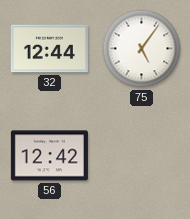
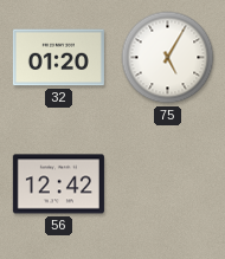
32: 12:44 -> 01:20
75: 5:06 -> 5:05
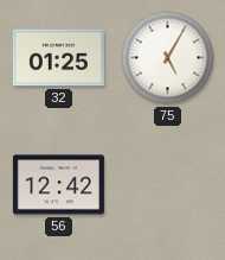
32: 01:20 -> 01:25
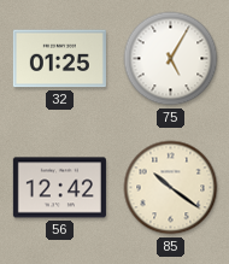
85: none -> 10:21
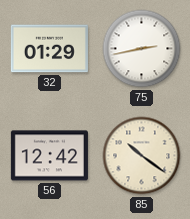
32: 01:25 -> 01:29
75: 5:05 -> 2:43
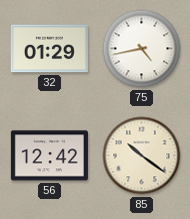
75: 2:43 -> 4:43
